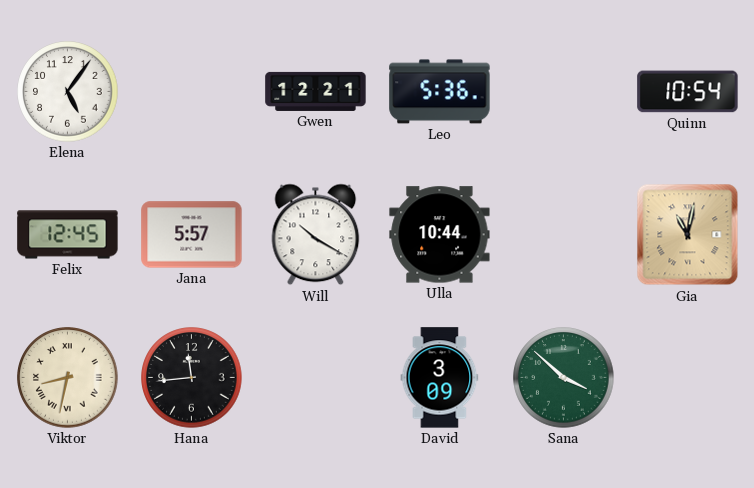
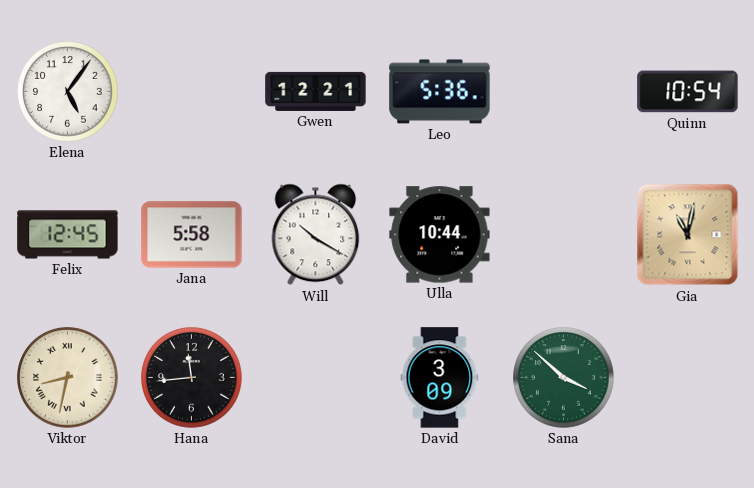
Jana: 5:57 -> 5:58
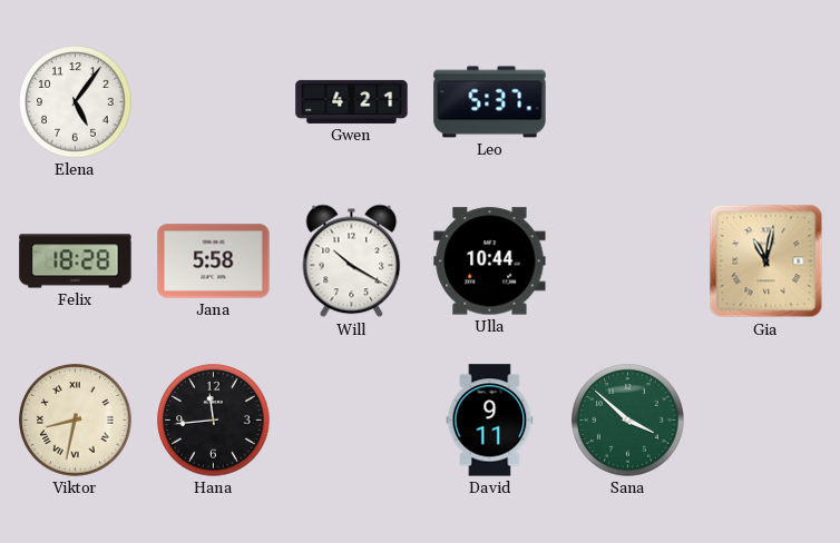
Gwen: 12:21 -> 4:21
Leo: 5:36 -> 5:37
Quinn: 10:54 -> none
Felix: 12:45 -> 18:28
David: 3:09 -> 9:11
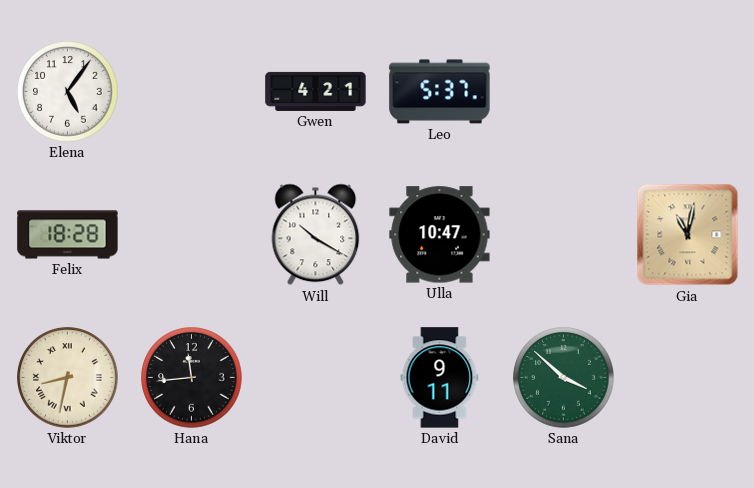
Jana: 5:58 -> none
Ulla: 10:44 -> 10:47
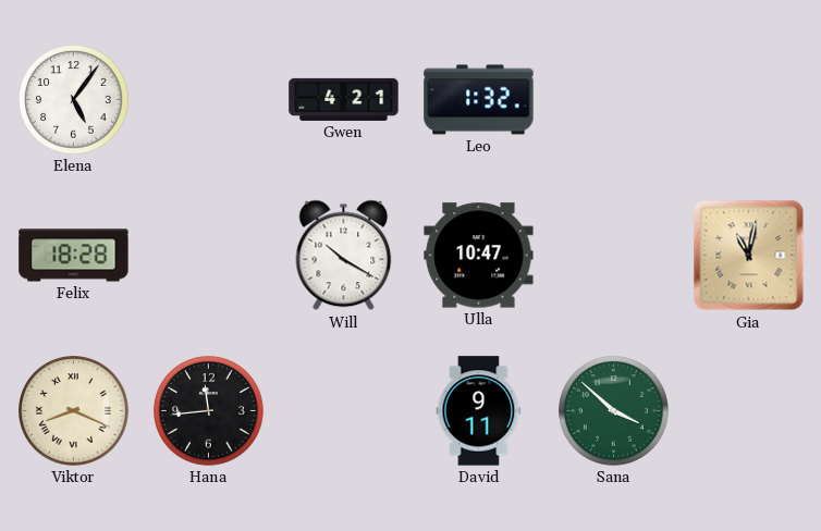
Leo: 5:37 -> 1:32
Viktor: 8:32 -> 8:19
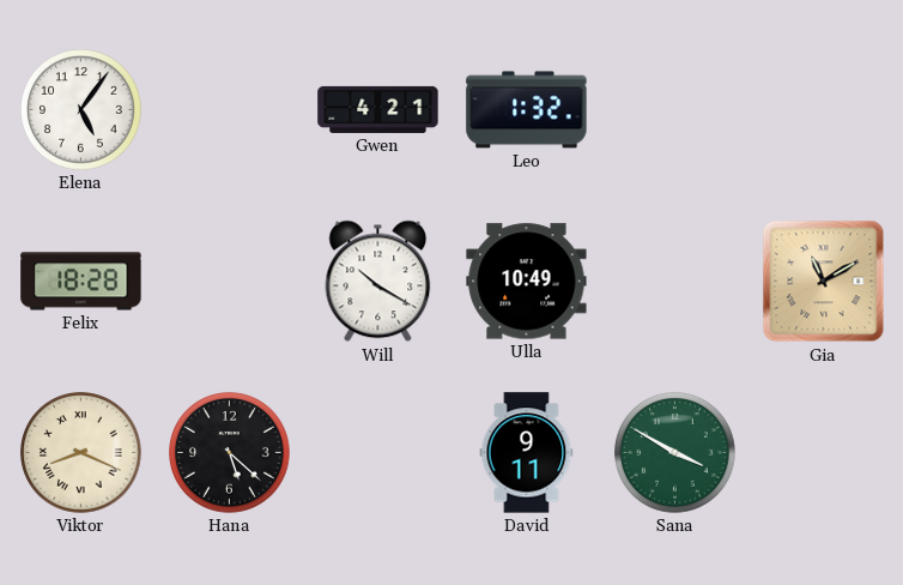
Ulla: 10:47 -> 10:49
Gia: 11:02 -> 11:10
Hana: 11:44 -> 5:22
Sana: 3:52 -> 3:50
